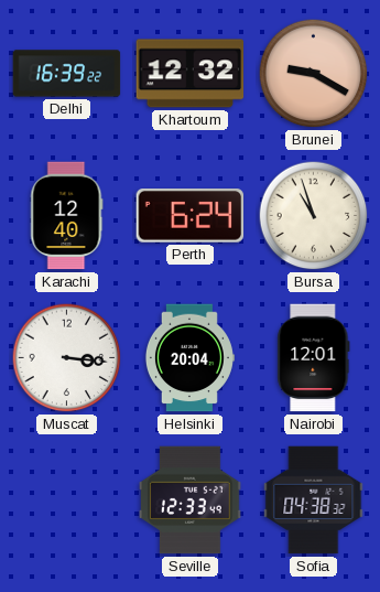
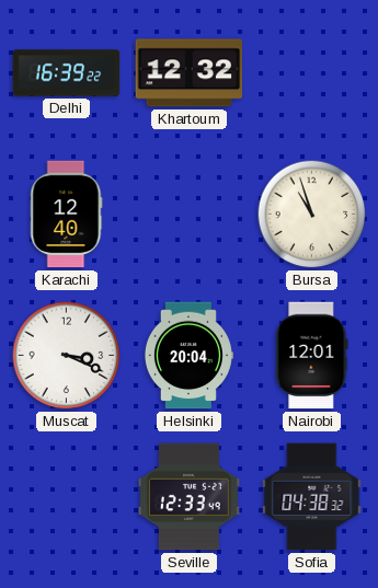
Brunei: 9:20 -> none
Perth: 6:24 -> none
Muscat: 3:16 -> 3:19
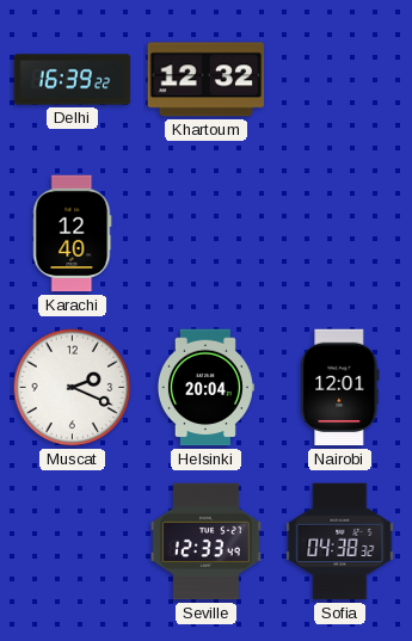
Bursa: 10:57 -> none
Muscat: 3:19 -> 2:19
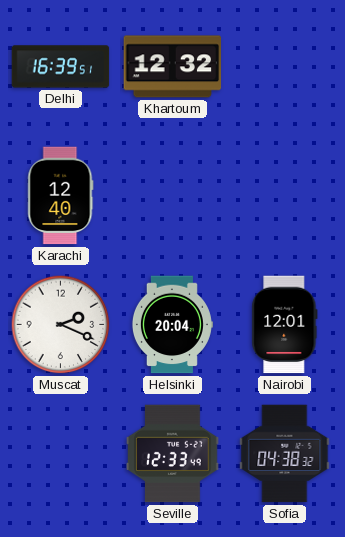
Delhi: 16:39:22 -> 16:39:51
